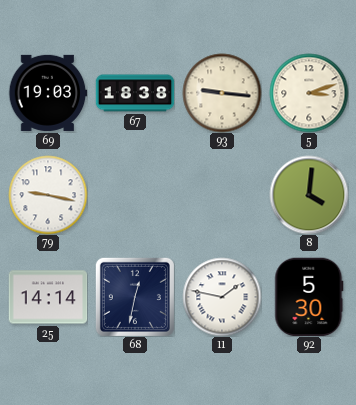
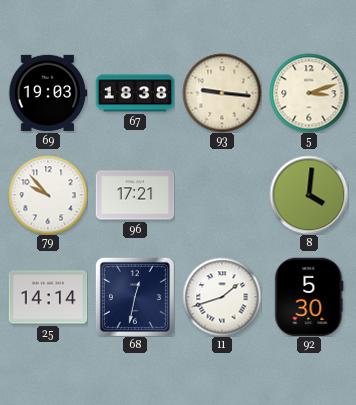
79: 9:17 -> 9:53
96: none -> 17:21
11: 1:47 -> 1:42
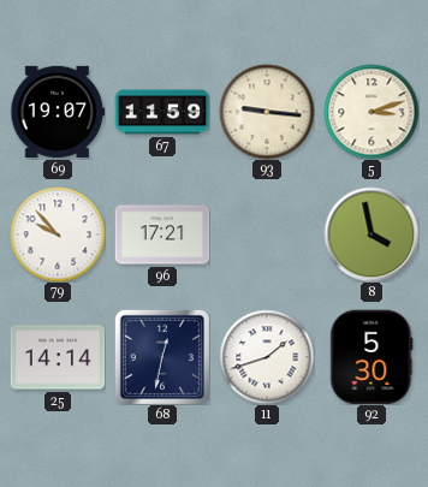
69: 19:03 -> 19:07
67: 18:38 -> 11:59
8: 4:01 -> 3:58
